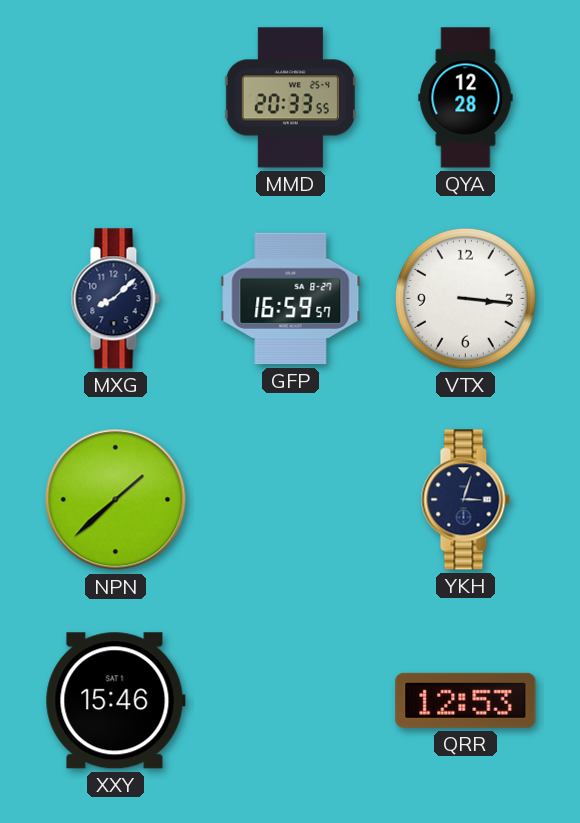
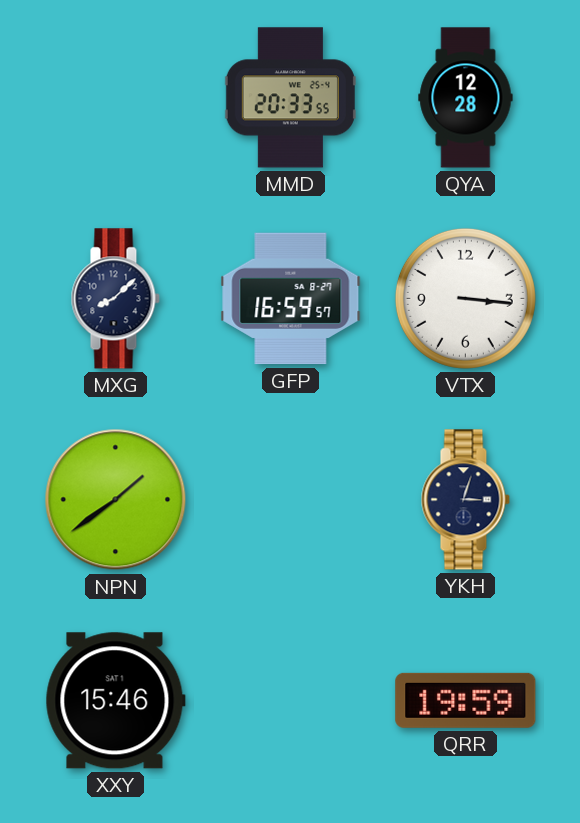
NPN: 1:38 -> 1:39
QRR: 12:53 -> 19:59
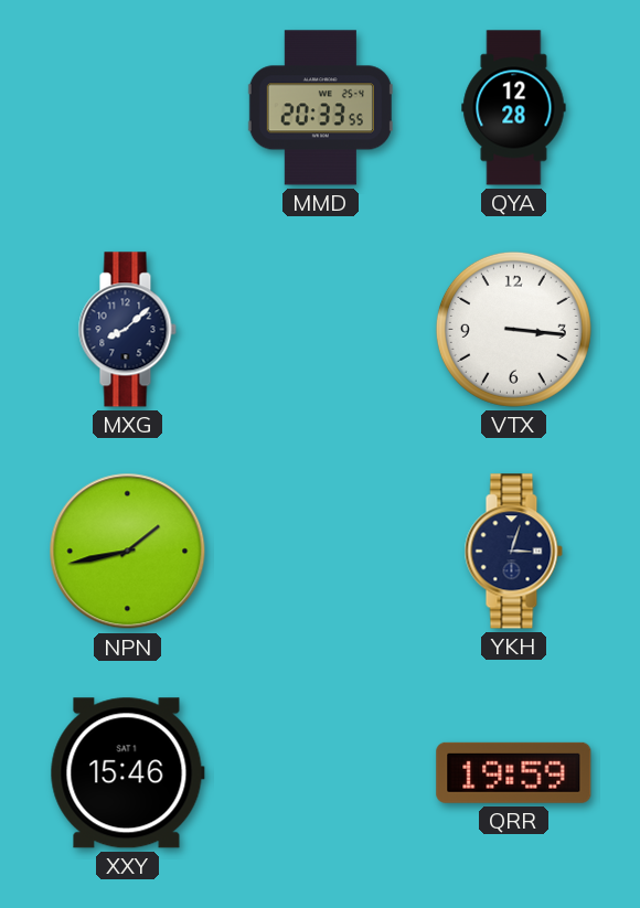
GFP: 16:59 -> none
NPN: 1:39 -> 1:43
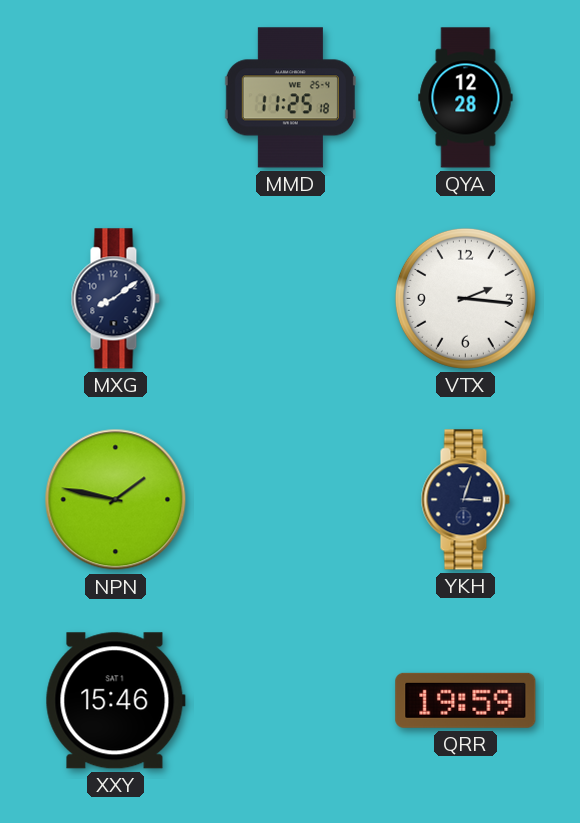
MMD: 20:33 -> 11:25
MXG: 8:08 -> 8:09
VTX: 3:16 -> 2:16
NPN: 1:43 -> 1:47
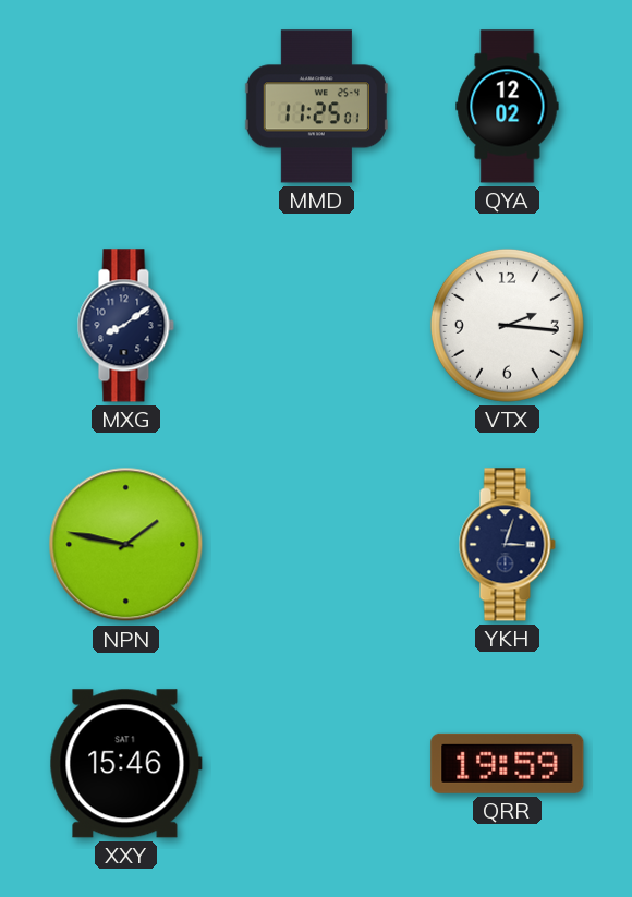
MMD: 11:25:18 -> 11:25:01
QYA: 12:28 -> 12:02
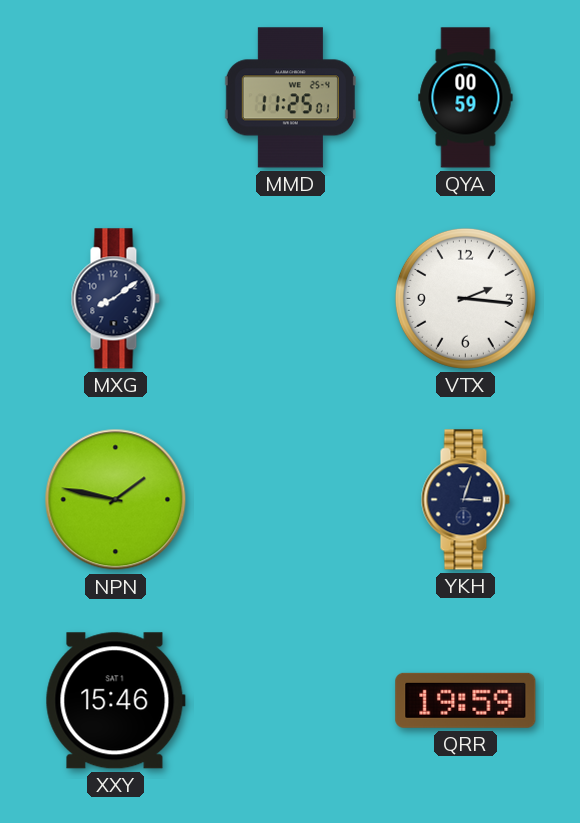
QYA: 12:02 -> 00:59
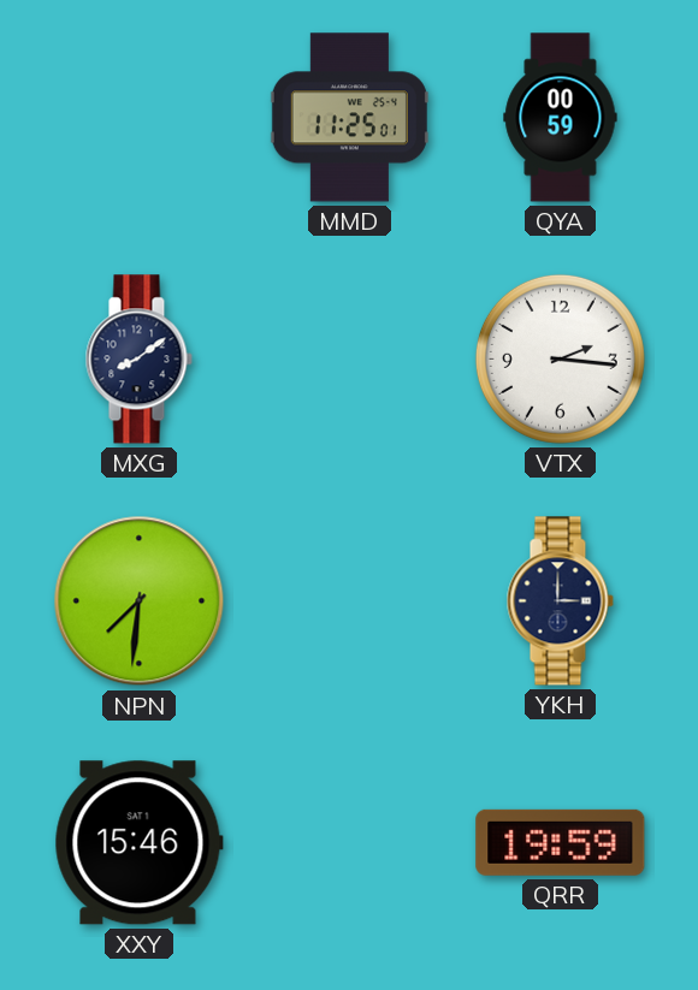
NPN: 1:47 -> 7:31
YKH: 3:03 -> 3:00
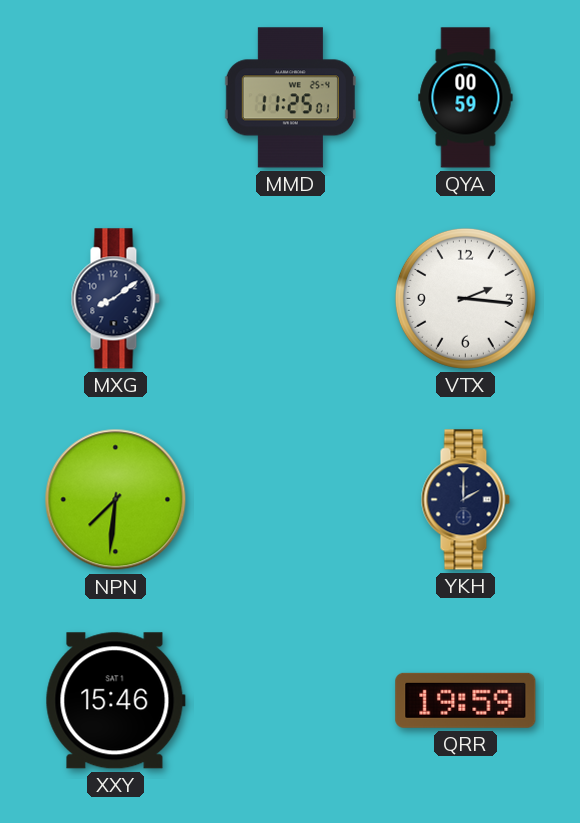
YKH: 3:00 -> 2:00
